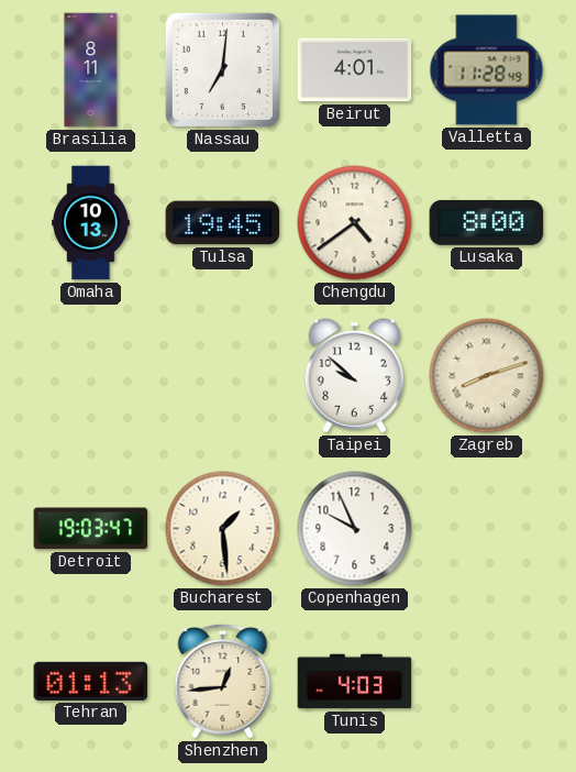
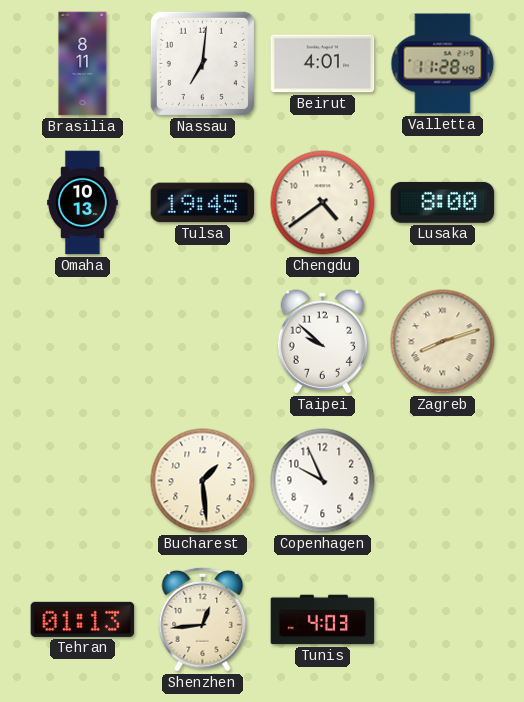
Detroit: 19:03 -> none
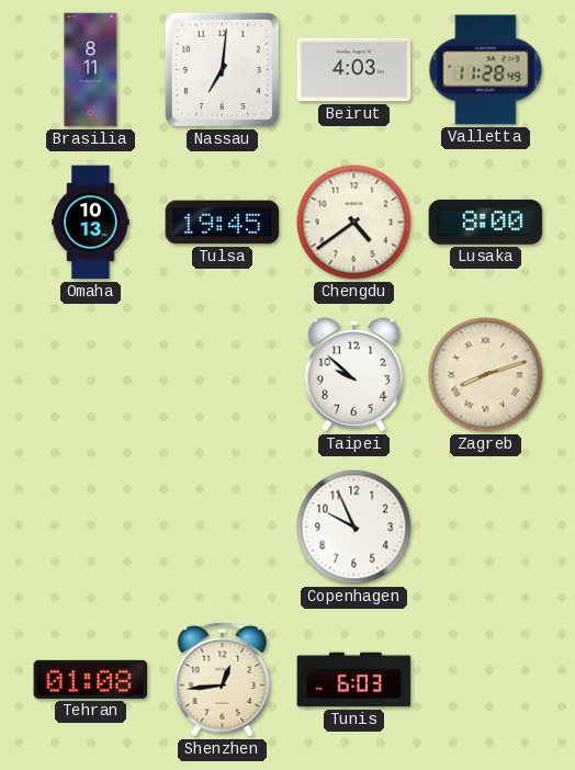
Beirut: 4:01 -> 4:03
Bucharest: 1:29 -> none
Tehran: 01:13 -> 01:08
Tunis: 4:03 -> 6:03
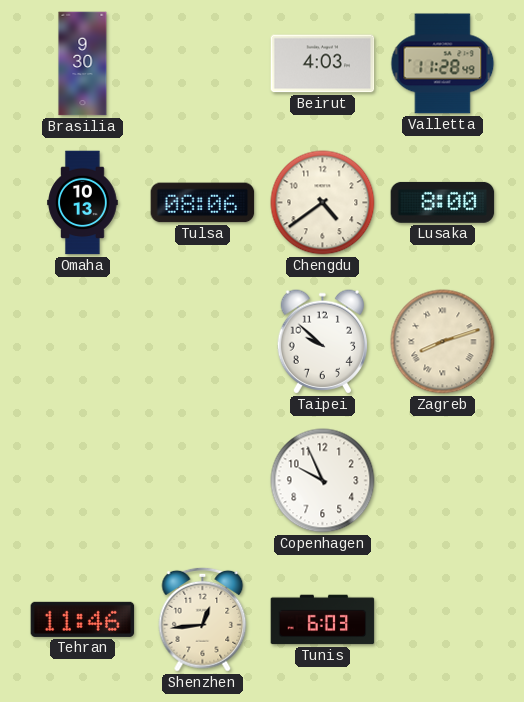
Brasilia: 8:11 -> 9:30
Nassau: 7:01 -> none
Tulsa: 19:45 -> 08:06
Tehran: 01:08 -> 11:46
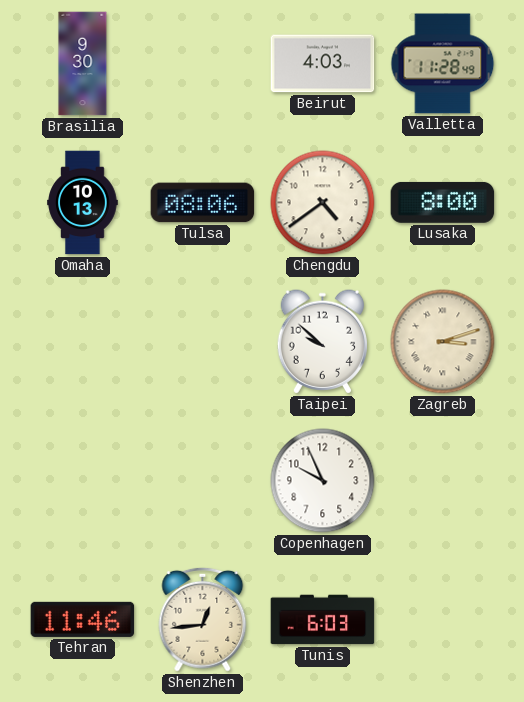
Zagreb: 8:12 -> 3:12
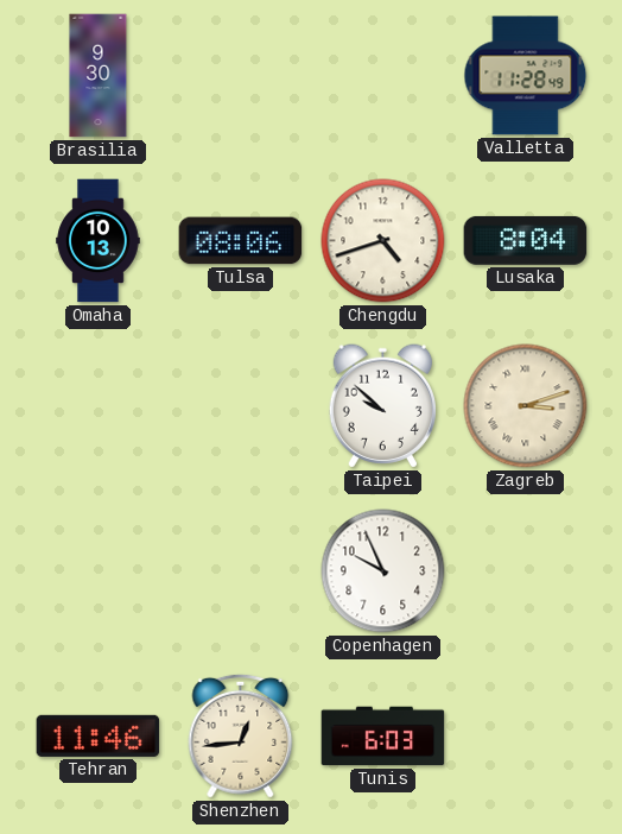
Beirut: 4:03 -> none
Chengdu: 4:39 -> 4:42
Lusaka: 8:00 -> 8:04
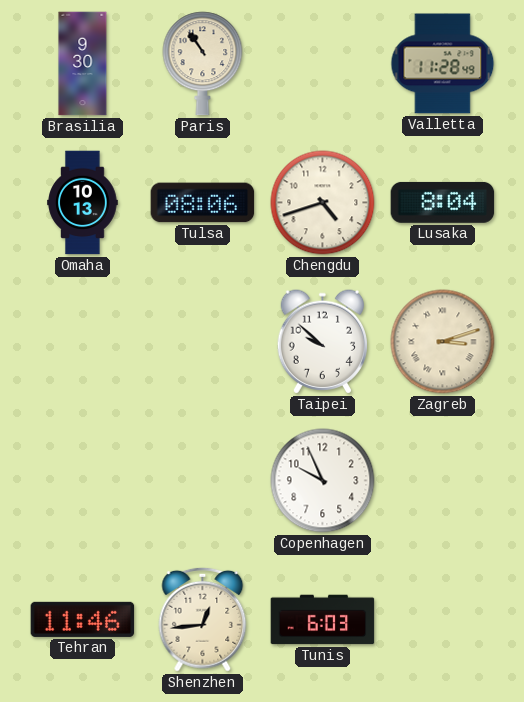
Paris: none -> 10:54
